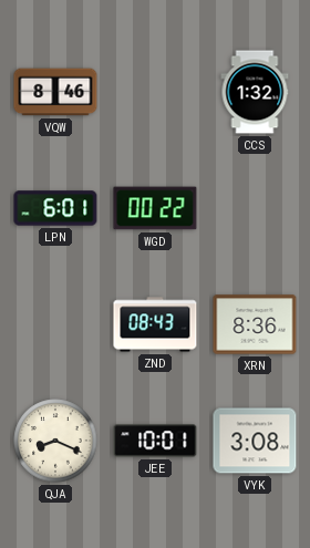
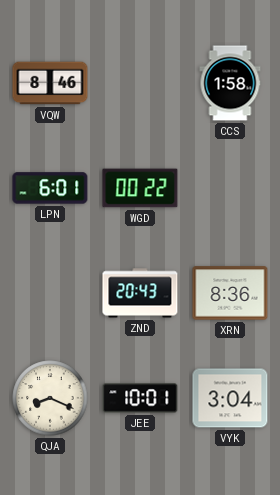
CCS: 1:32 -> 1:58
ZND: 08:43 -> 20:43
VYK: 3:08 -> 3:04
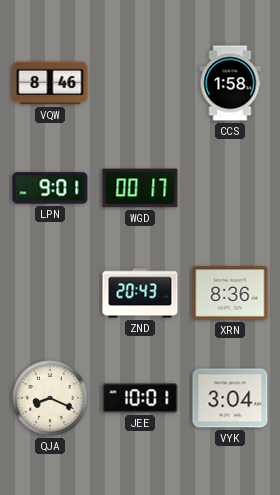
LPN: 6:01 -> 9:01
WGD: 00:22 -> 00:17
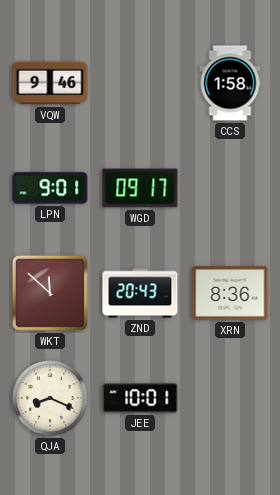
VQW: 8:46 -> 9:46
WGD: 00:17 -> 09:17
WKT: none -> 11:52
VYK: 3:04 -> none
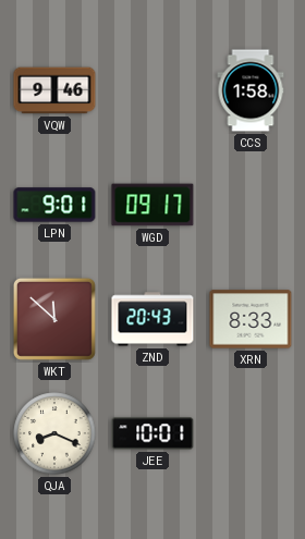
XRN: 8:36 -> 8:33
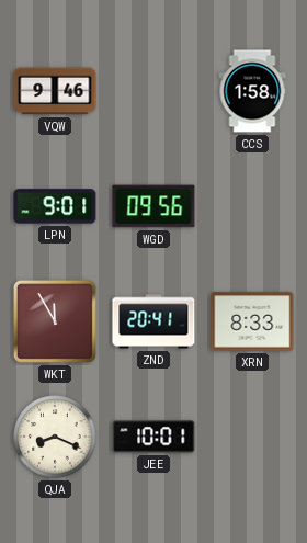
WGD: 09:17 -> 09:56
WKT: 11:52 -> 11:55
ZND: 20:43 -> 20:41
